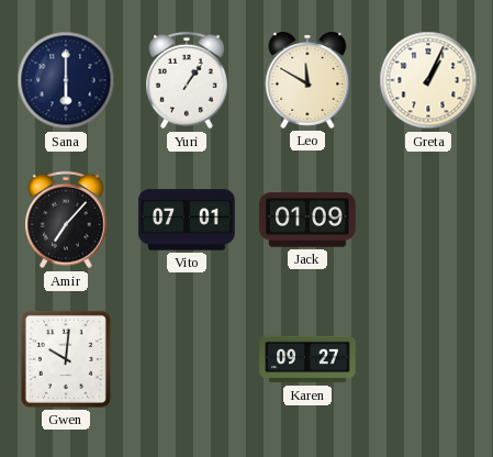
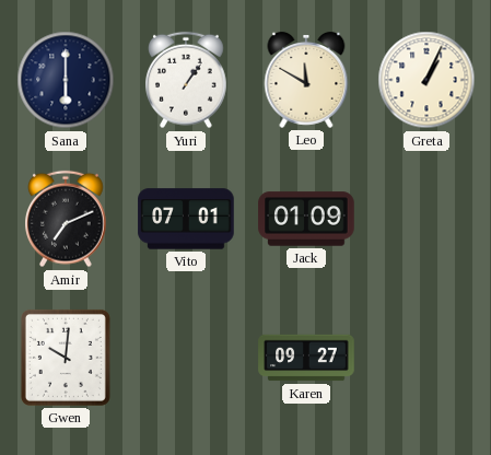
Amir: 7:07 -> 7:11
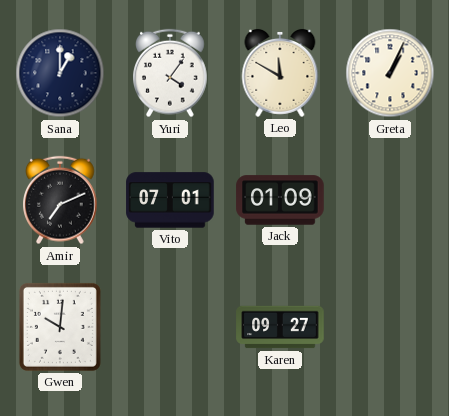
Sana: 6:00 -> 1:00
Yuri: 1:06 -> 4:06
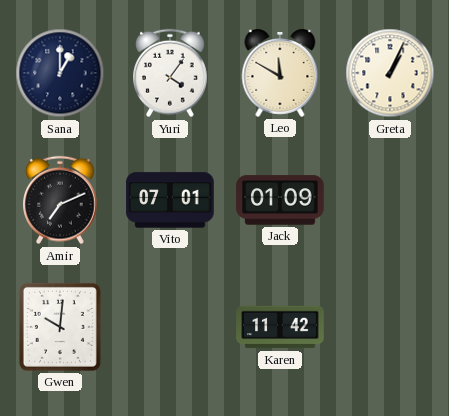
Karen: 09:27 -> 11:42
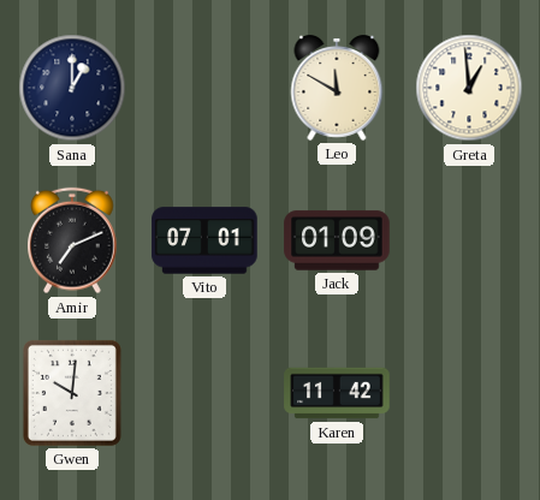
Yuri: 4:06 -> none
Greta: 1:04 -> 12:59
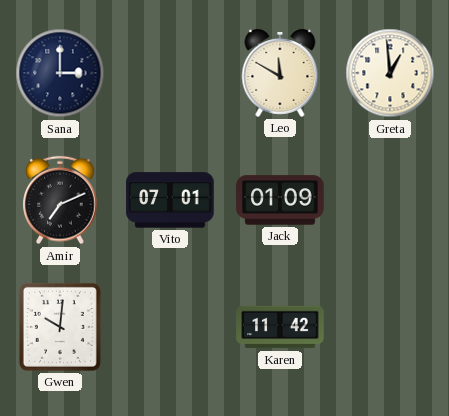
Sana: 1:00 -> 3:00
